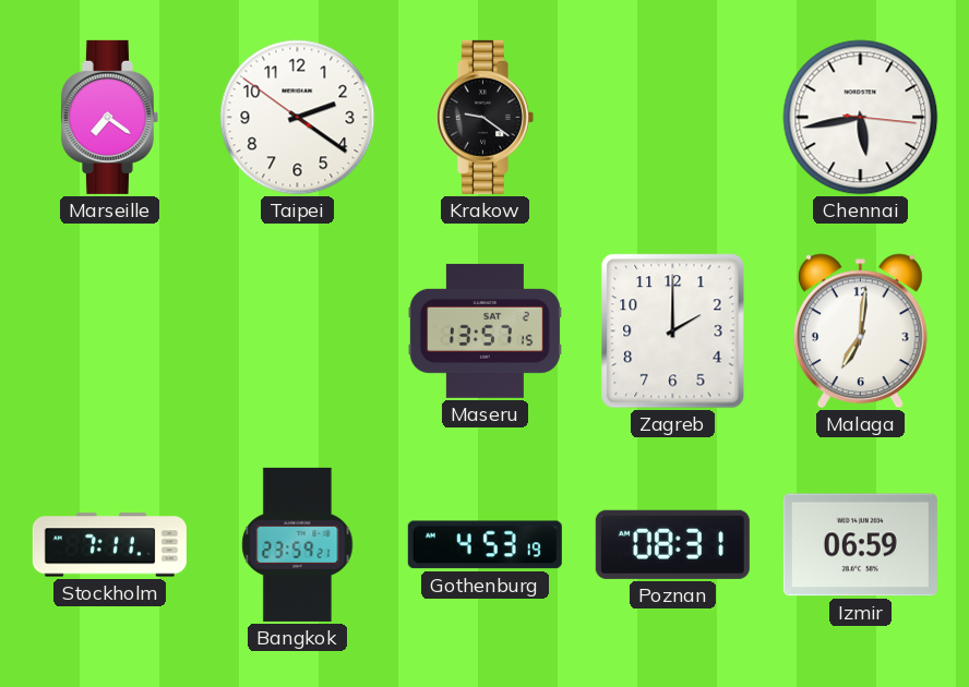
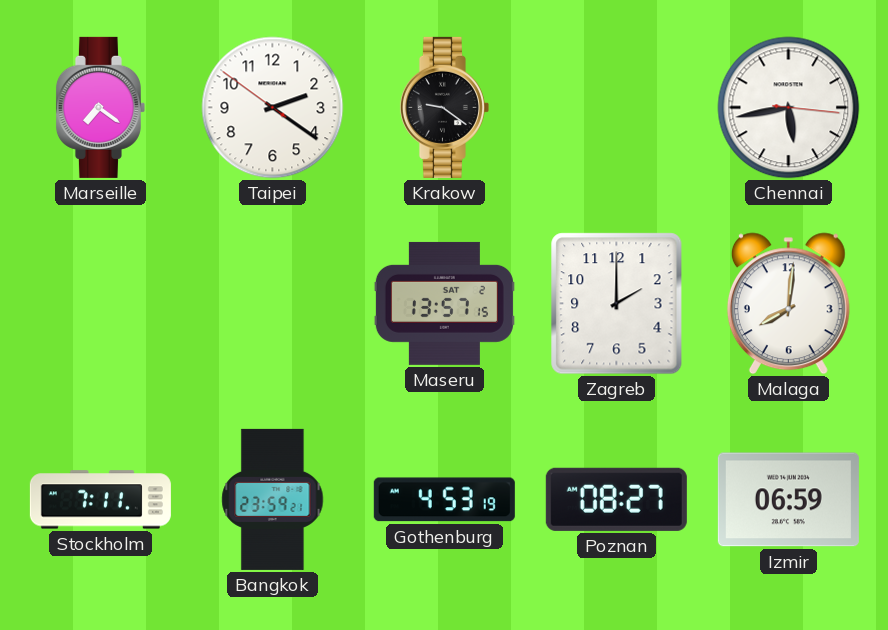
Malaga: 7:01 -> 8:01
Poznan: 08:31 -> 08:27
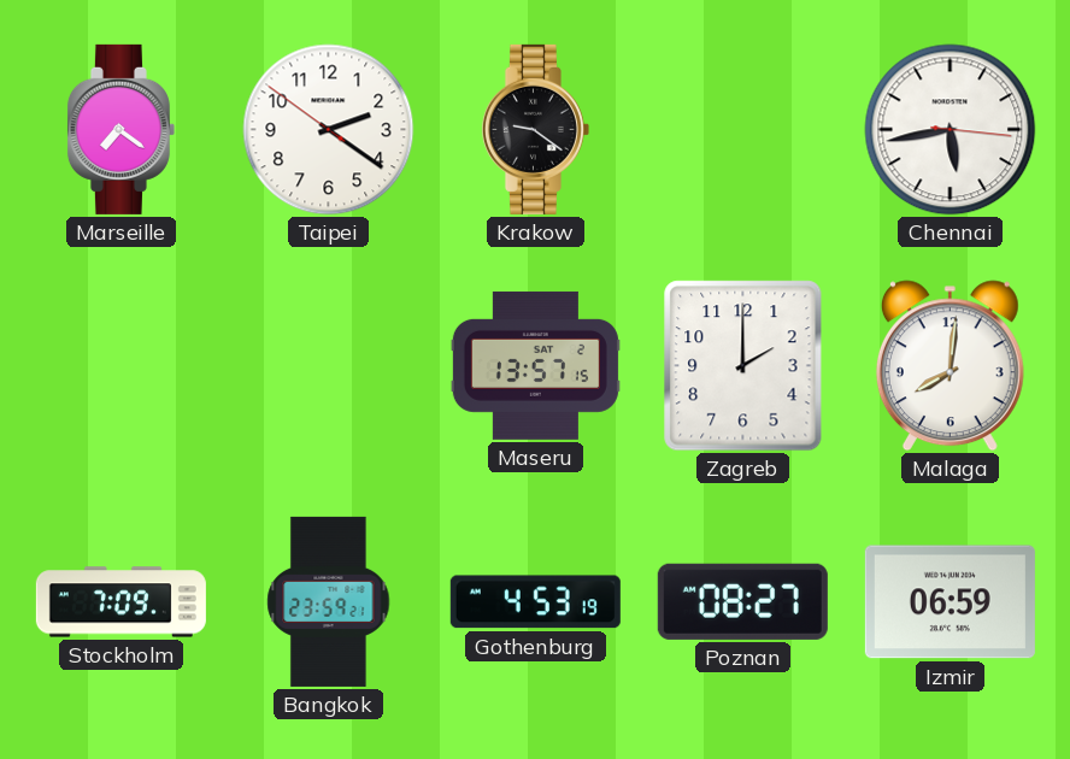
Stockholm: 7:11 -> 7:09
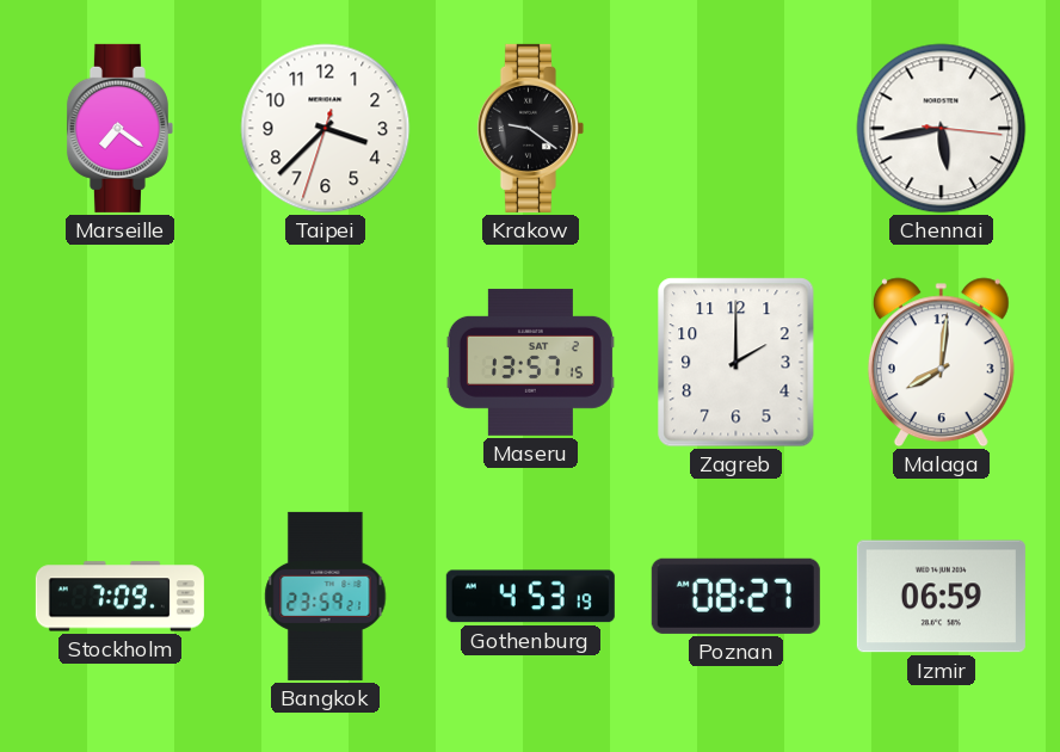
Taipei: 2:20 -> 3:37
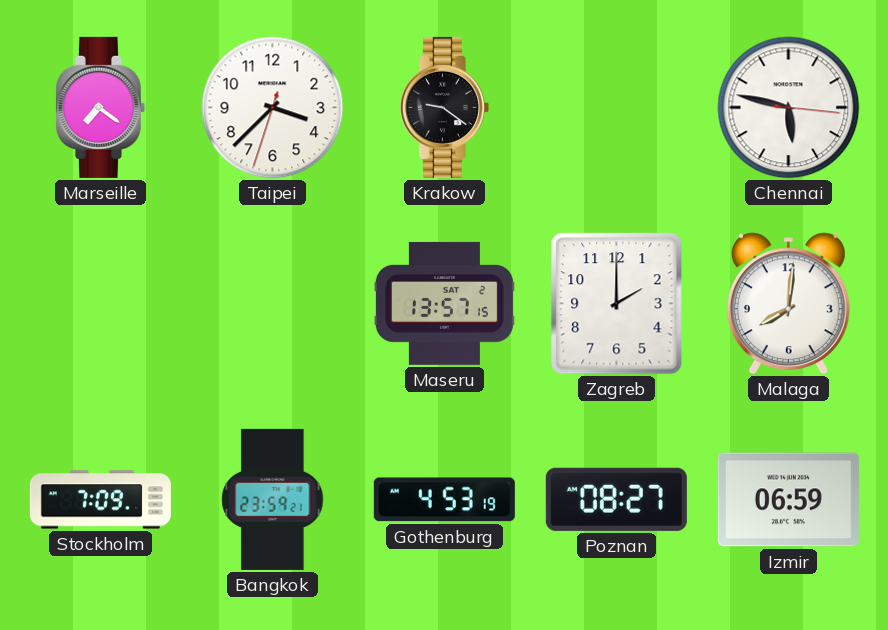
Chennai: 5:43 -> 5:47
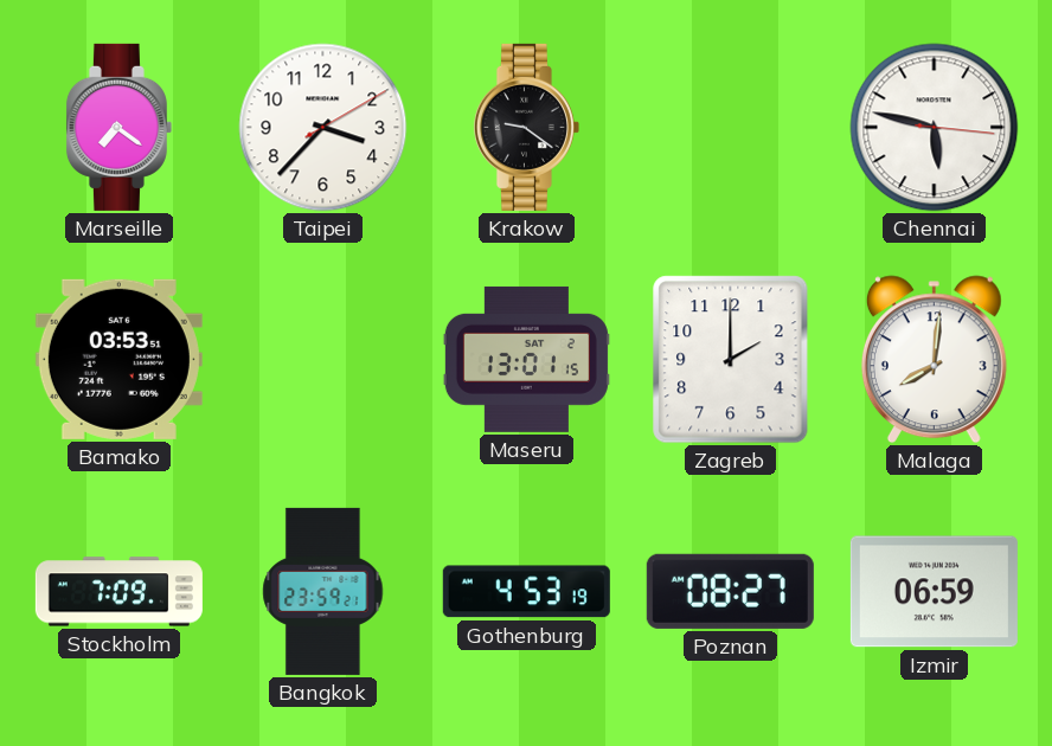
Taipei: 3:37:33 -> 3:37:10
Bamako: none -> 03:53
Maseru: 13:57 -> 13:01
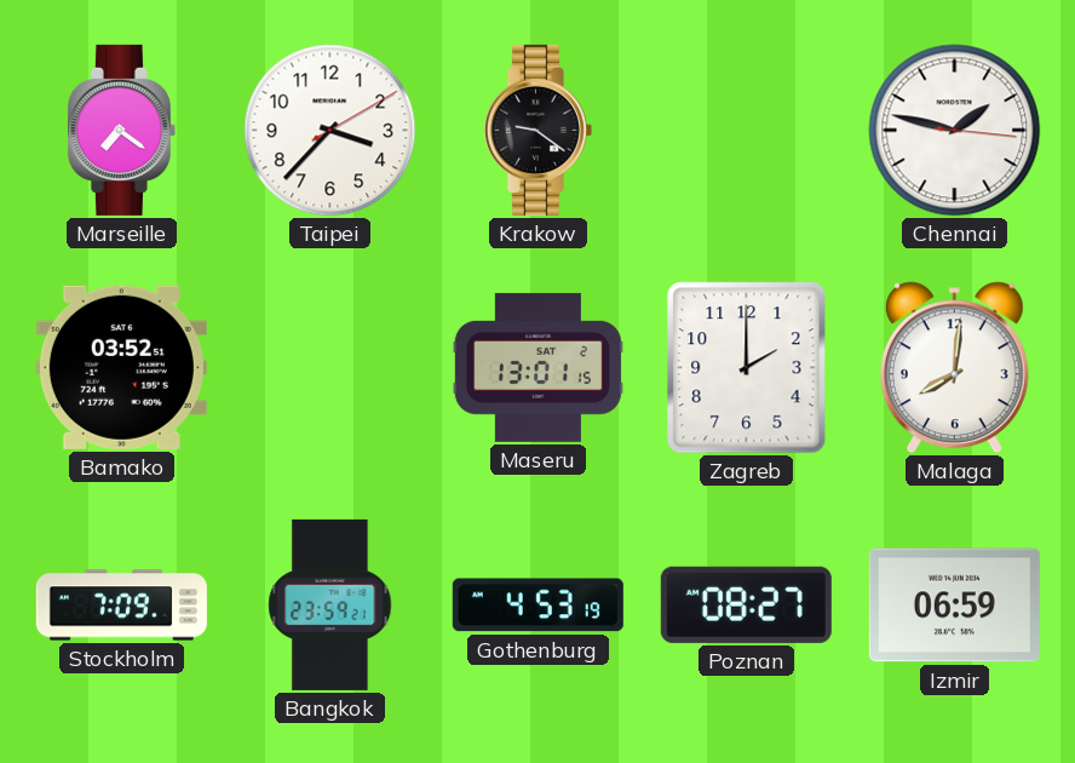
Chennai: 5:47 -> 1:47
Bamako: 03:53 -> 03:52
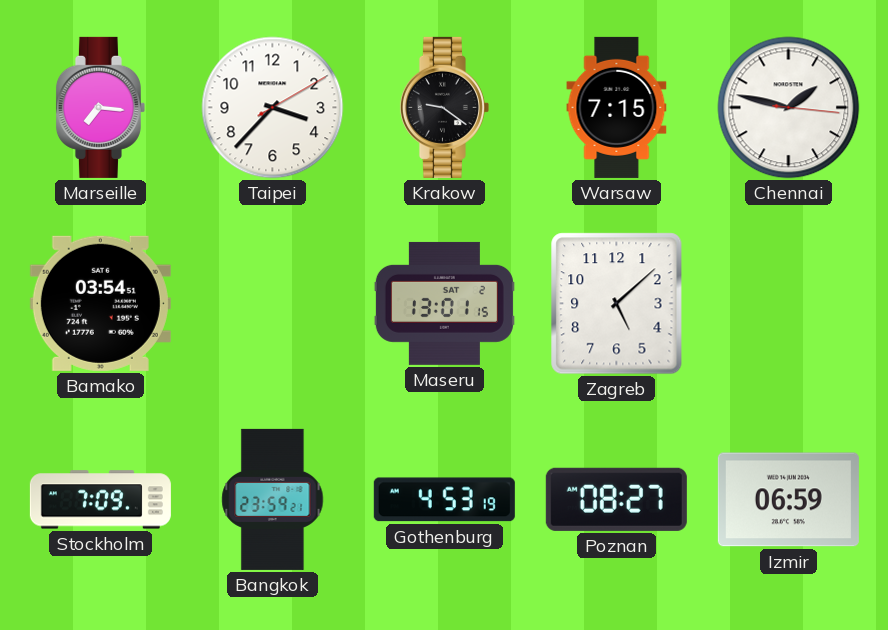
Marseille: 7:21 -> 7:16
Warsaw: none -> 7:15
Bamako: 03:52 -> 03:54
Zagreb: 2:00 -> 5:08
Malaga: 8:01 -> none
